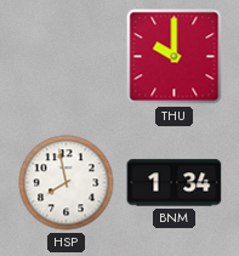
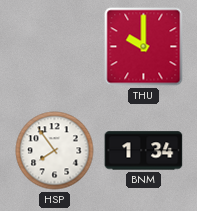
HSP: 7:58 -> 7:54
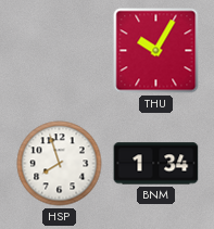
THU: 10:00 -> 10:05
HSP: 7:54 -> 7:57
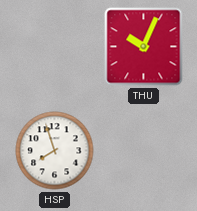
THU: 10:05 -> 10:04
BNM: 1:34 -> none
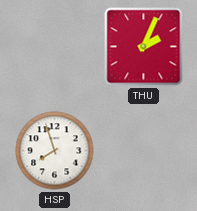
THU: 10:04 -> 2:04
